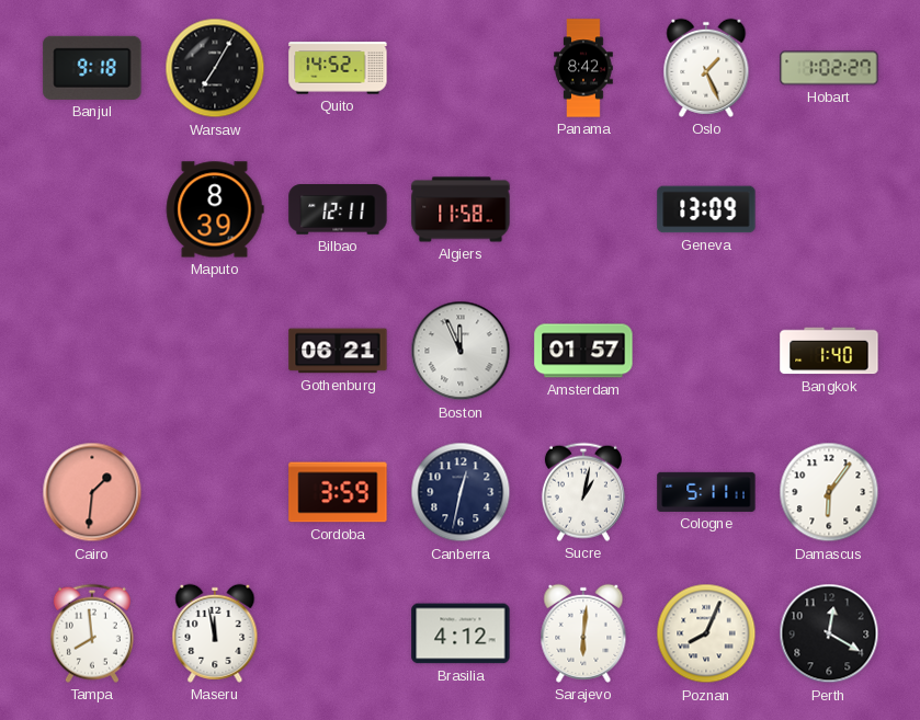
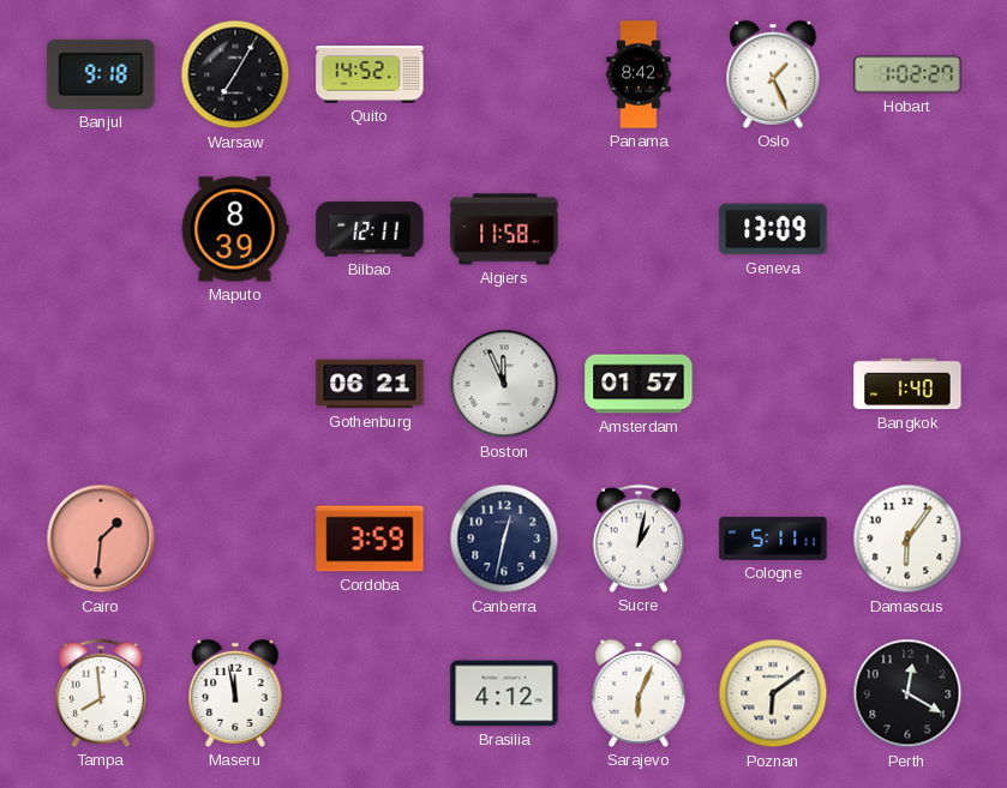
Sarajevo: 6:01 -> 6:04
Poznan: 8:04 -> 6:09
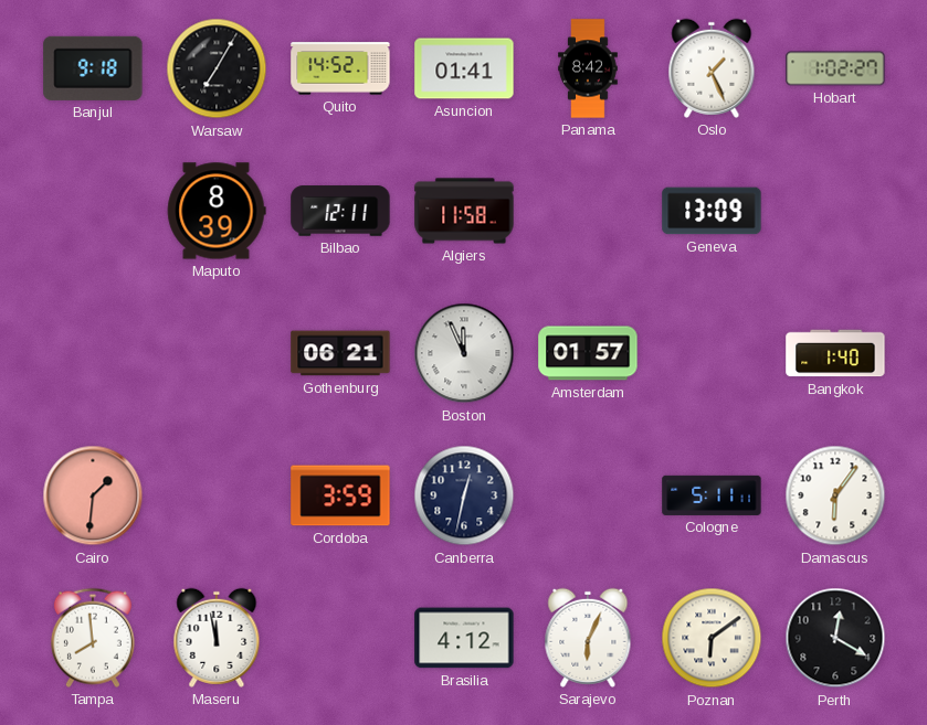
Asuncion: none -> 01:41
Sucre: 1:02 -> none
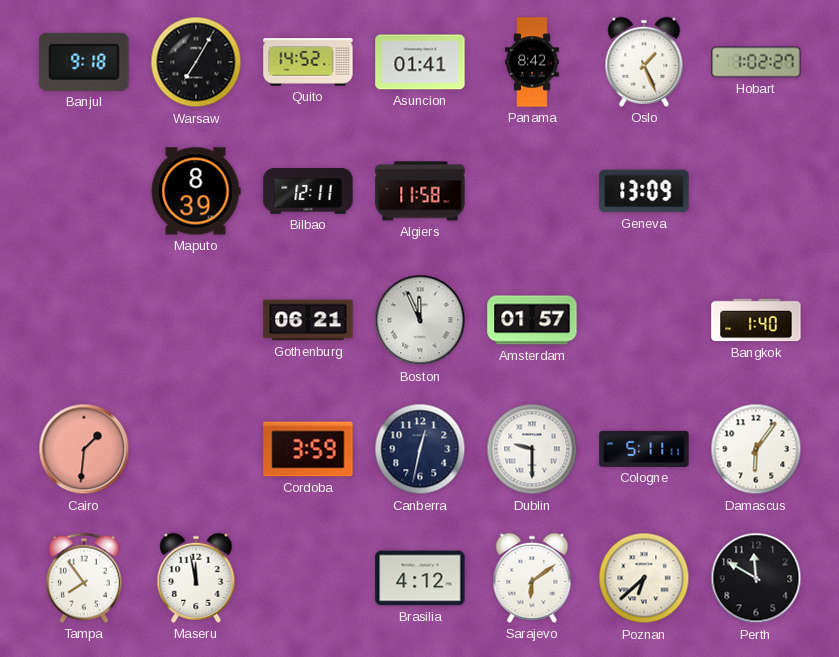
Dublin: none -> 9:30
Tampa: 7:59 -> 7:54
Sarajevo: 6:04 -> 6:09
Poznan: 6:09 -> 6:38
Perth: 12:20 -> 11:50
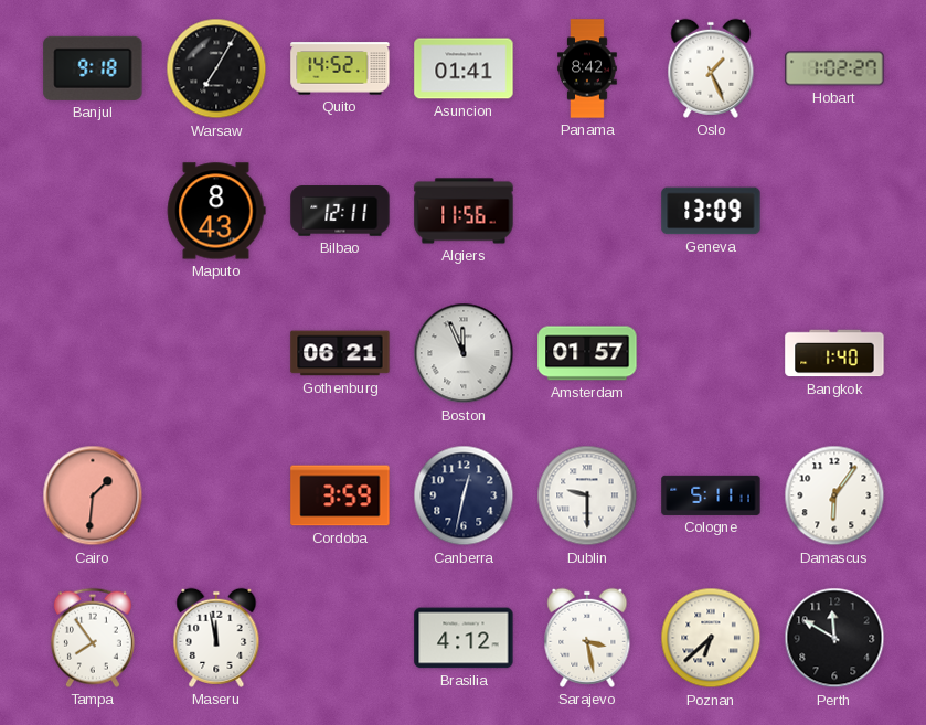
Maputo: 8:39 -> 8:43
Algiers: 11:58 -> 11:56
Sarajevo: 6:09 -> 3:28
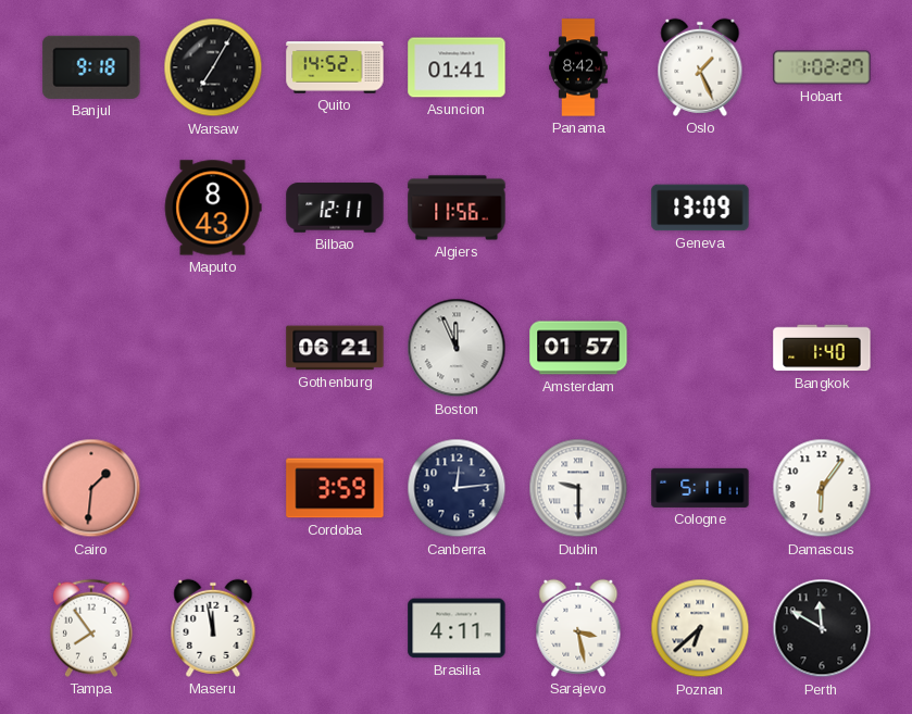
Canberra: 12:32 -> 12:14
Brasilia: 4:12 -> 4:11
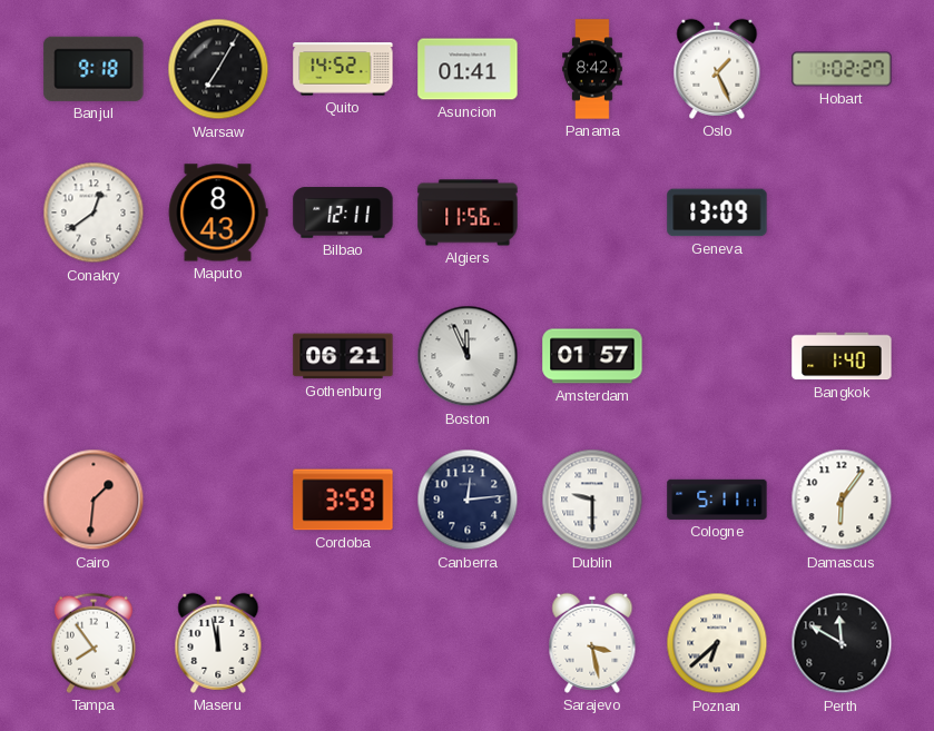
Conakry: none -> 12:39
Brasilia: 4:11 -> none
